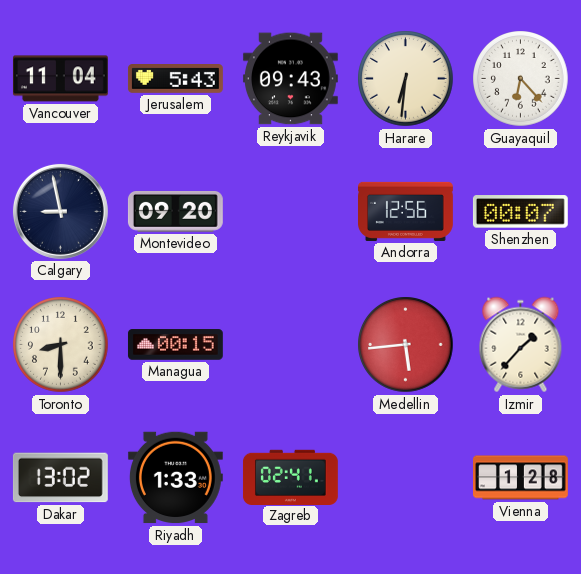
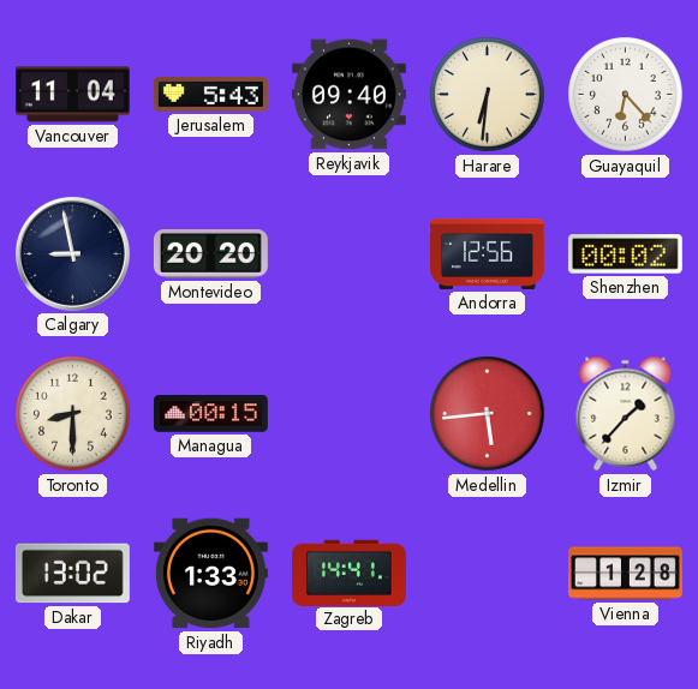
Reykjavik: 09:43 -> 09:40
Montevideo: 09:20 -> 20:20
Shenzhen: 00:07 -> 00:02
Zagreb: 02:41 -> 14:41
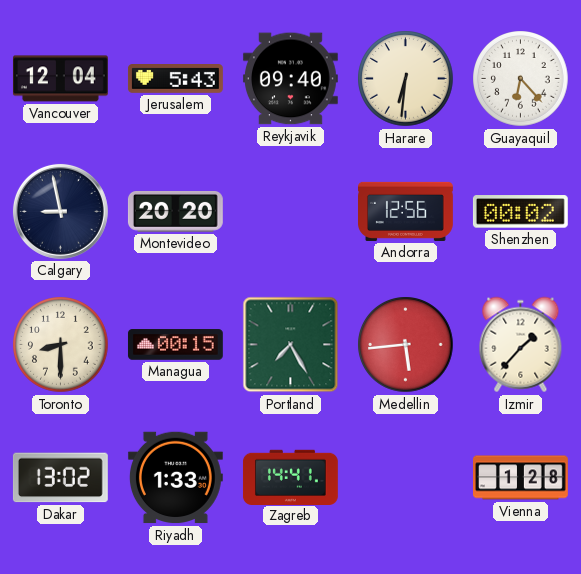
Vancouver: 11:04 -> 12:04
Portland: none -> 7:25
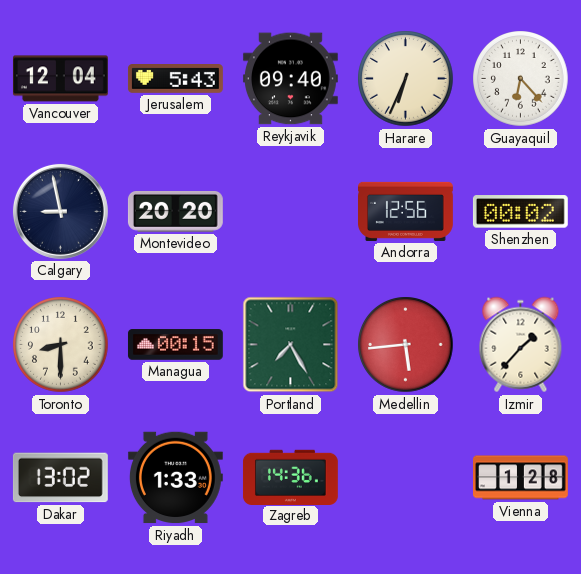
Harare: 6:31 -> 6:34
Zagreb: 14:41 -> 14:36
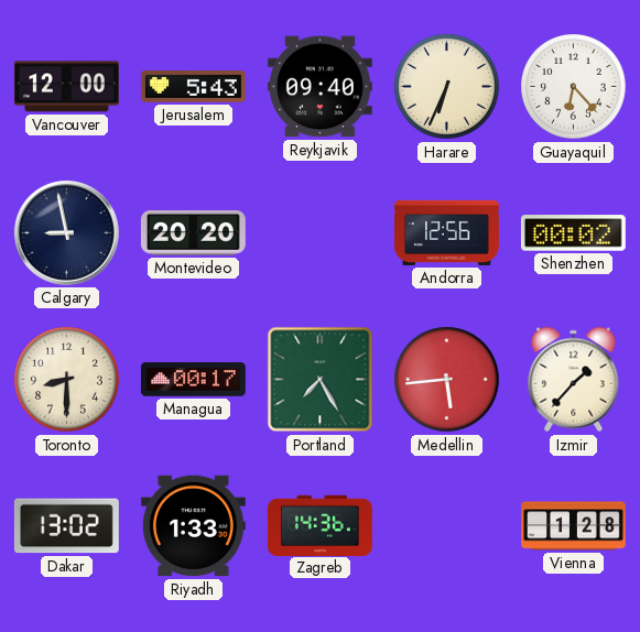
Vancouver: 12:04 -> 12:00
Managua: 00:15 -> 00:17
